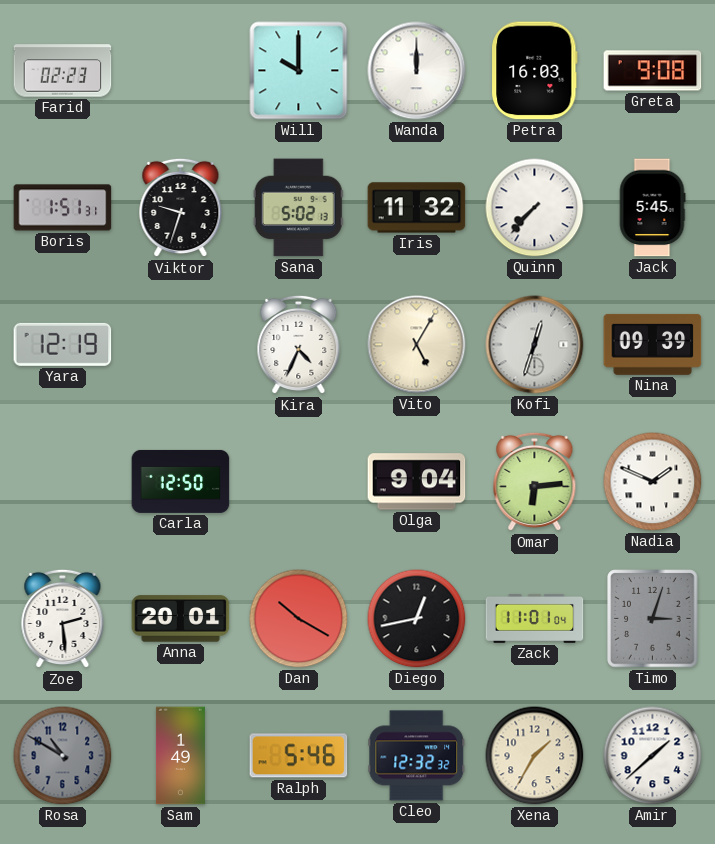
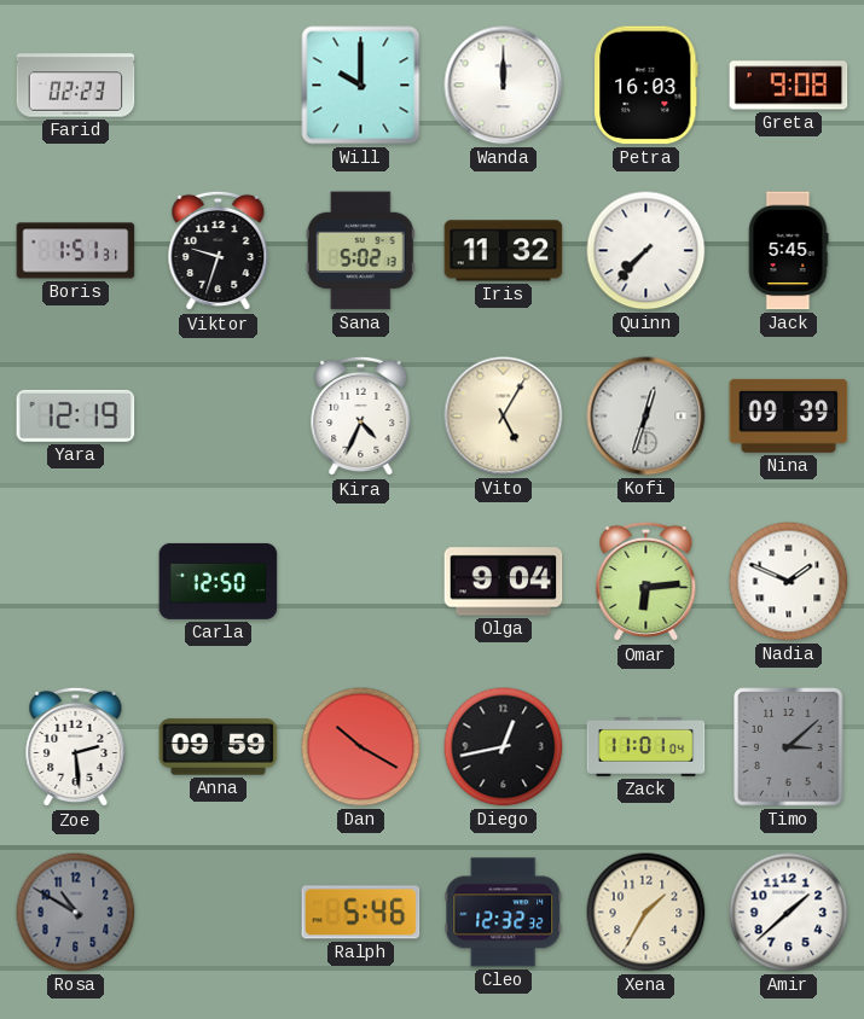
Anna: 20:01 -> 09:59
Timo: 3:03 -> 3:08
Sam: 1:49 -> none
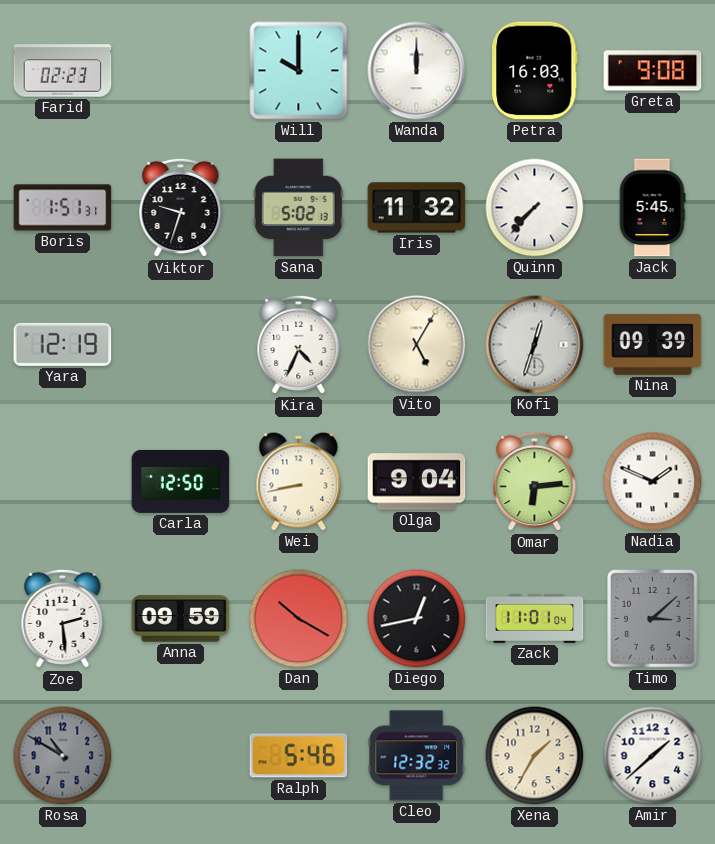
Wei: none -> 8:43
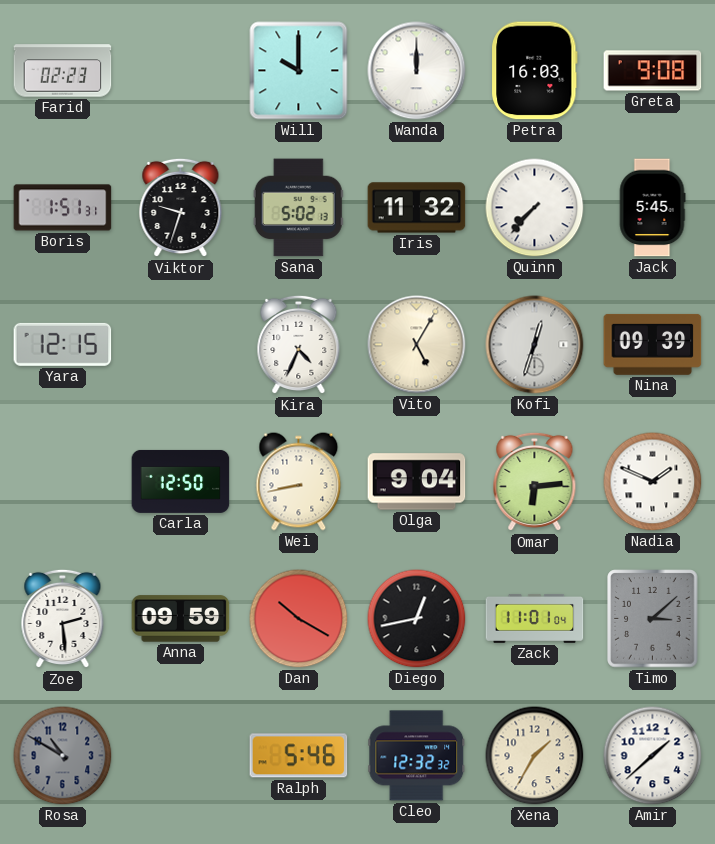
Yara: 12:19 -> 12:15
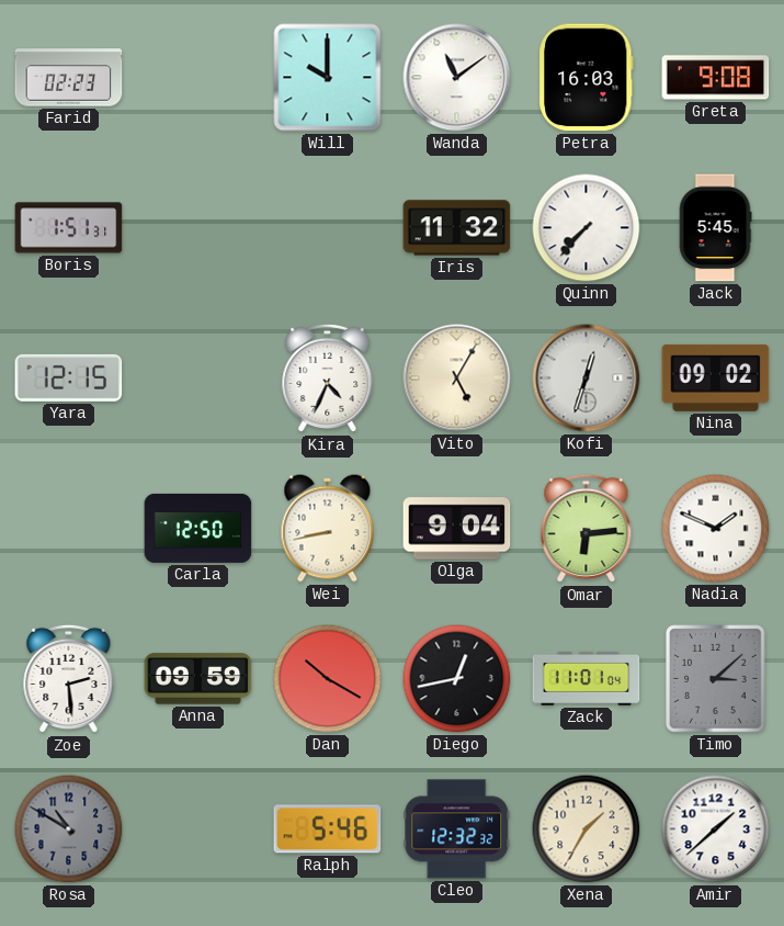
Wanda: 12:00 -> 11:09
Viktor: 9:33 -> none
Sana: 5:02 -> none
Nina: 09:39 -> 09:02
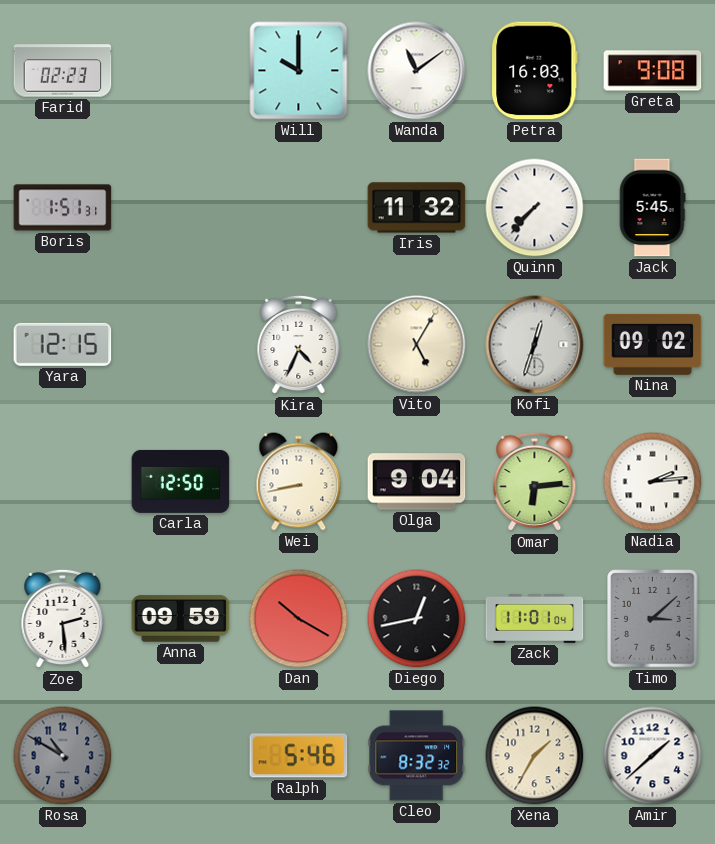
Nadia: 1:49 -> 2:14
Cleo: 12:32 -> 8:32
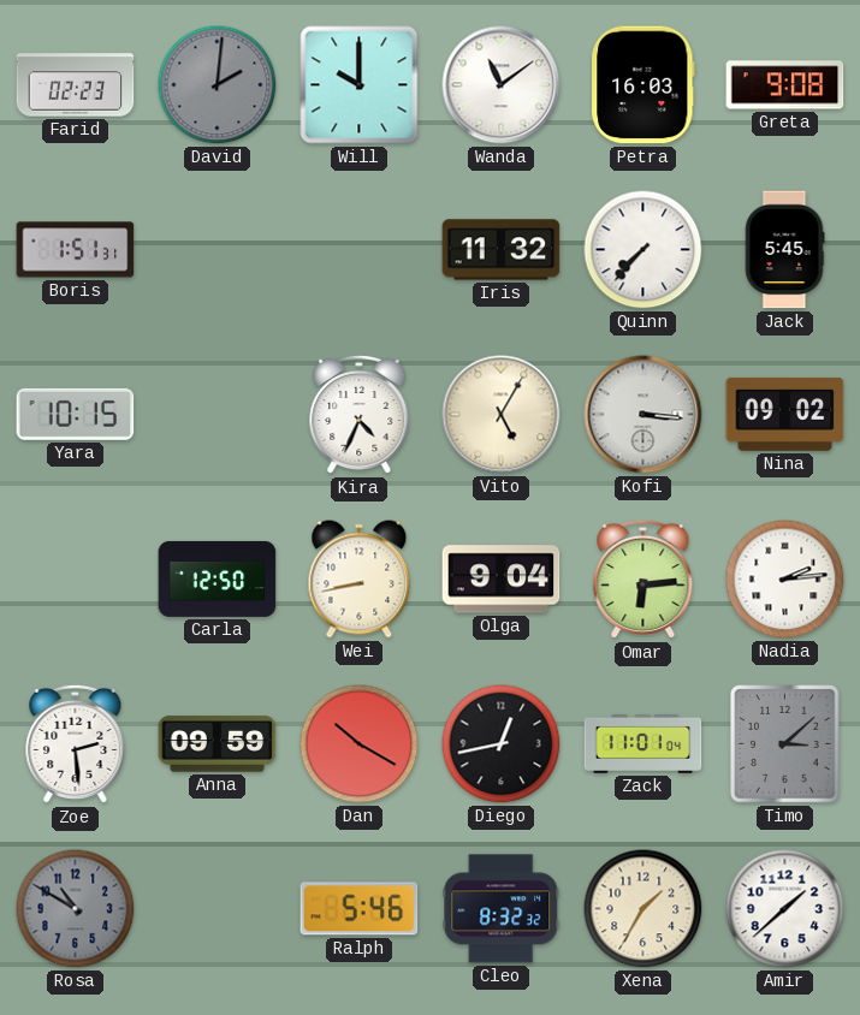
David: none -> 2:01
Yara: 12:15 -> 10:15
Kofi: 12:33 -> 3:16
